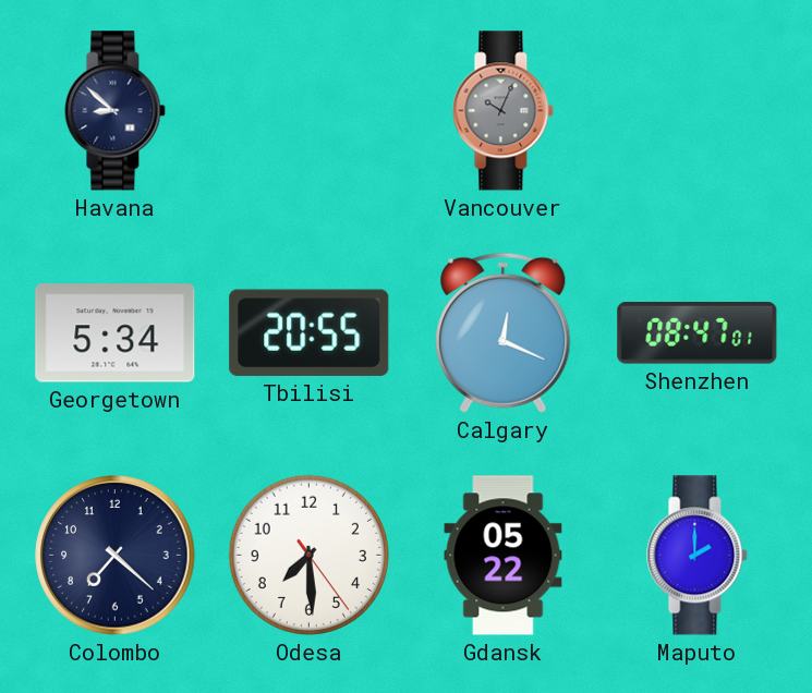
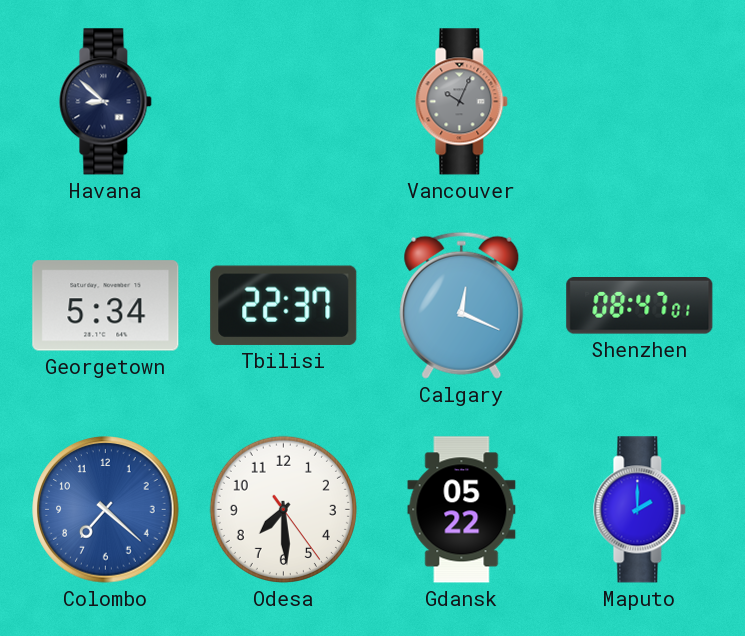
Tbilisi: 20:55 -> 22:37
Colombo dial: navy -> blue
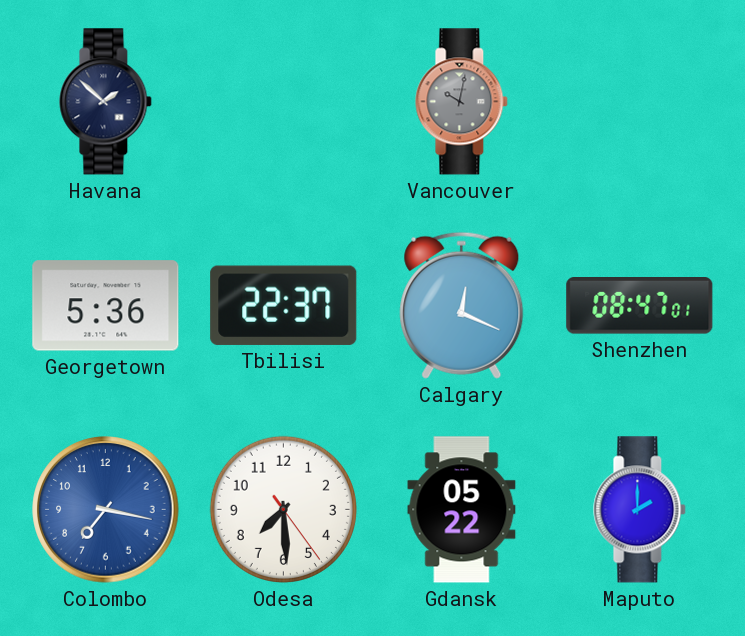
Havana: 8:52 -> 1:52
Vancouver: 10:04 -> 10:02
Georgetown: 5:34 -> 5:36
Colombo: 7:22 -> 7:17
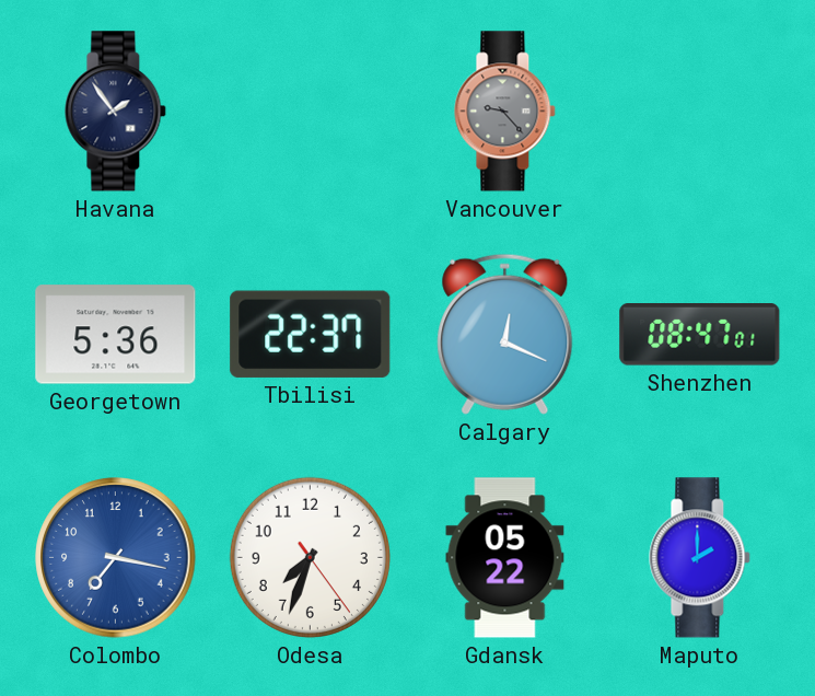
Havana: 1:52 -> 1:54
Vancouver: 10:02 -> 9:23
Odesa: 7:29 -> 7:33
